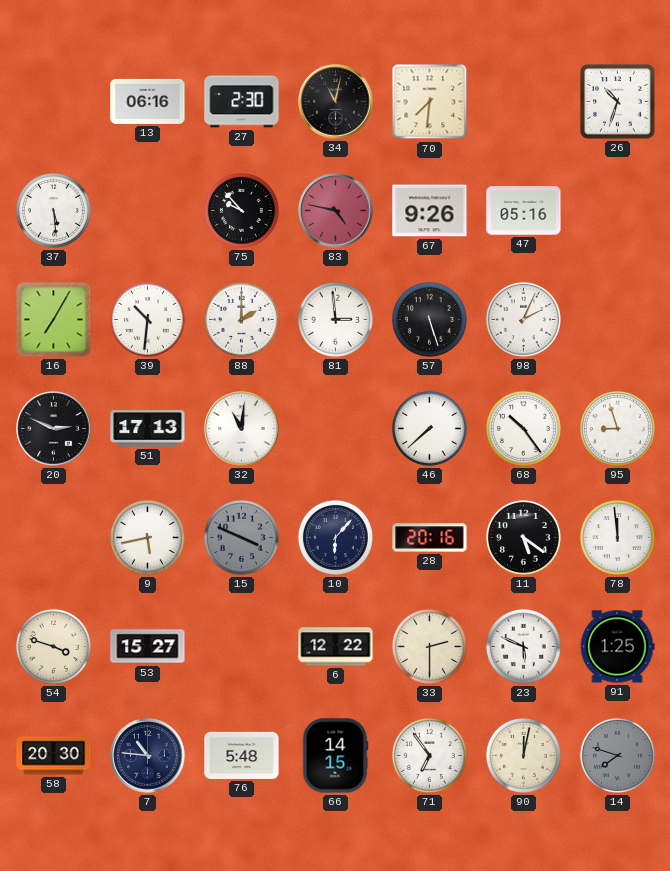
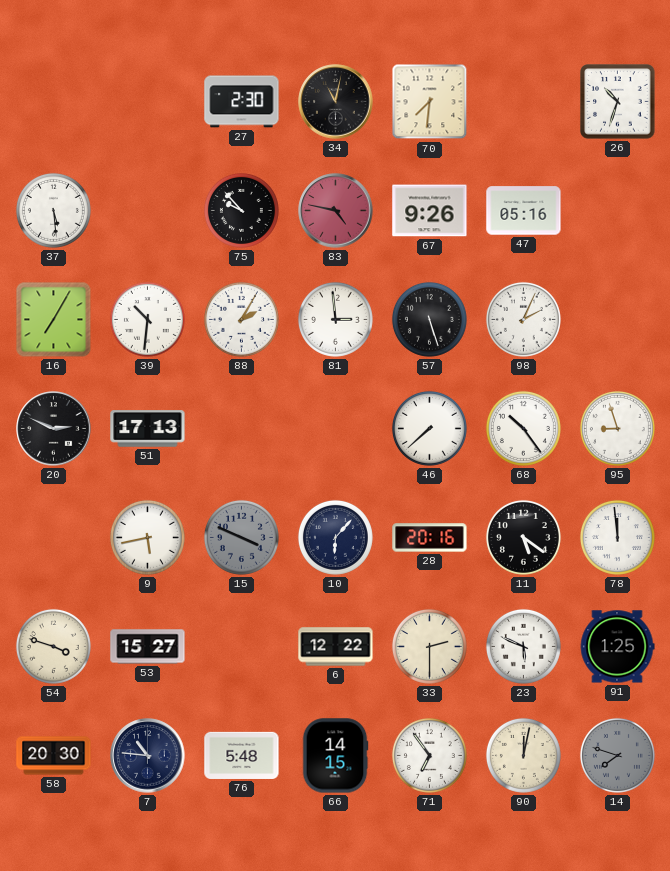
13: 06:16 -> none
88: 2:00 -> 2:05
32: 11:01 -> none
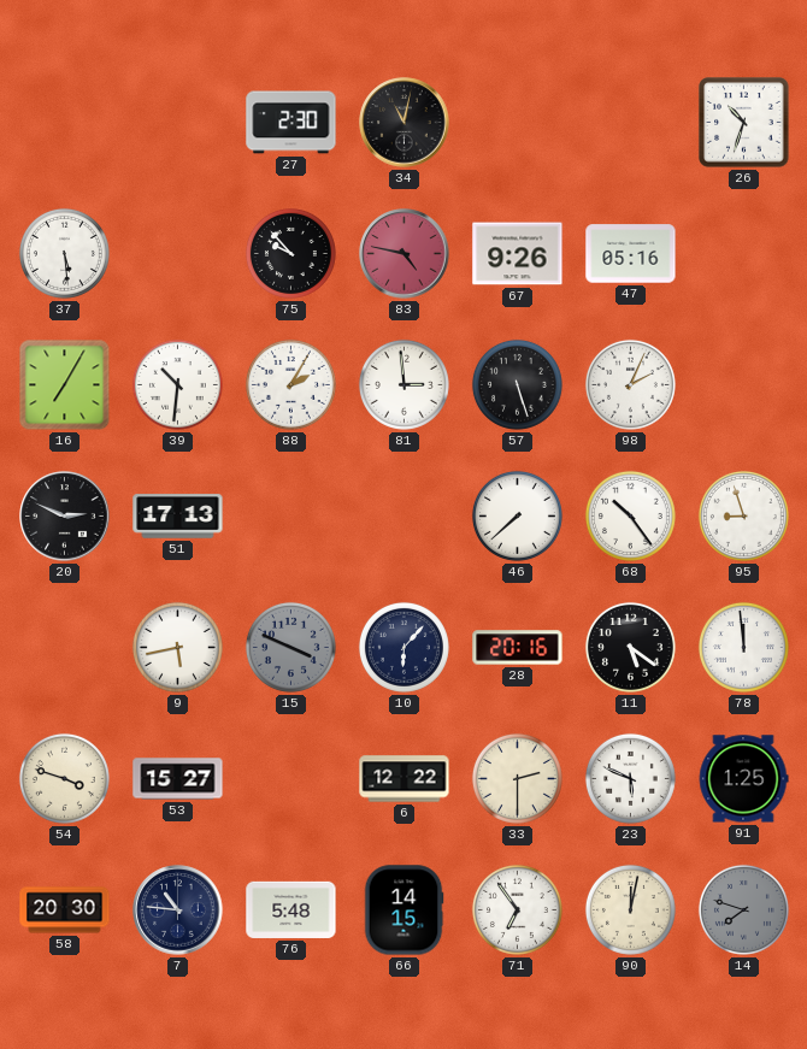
70: 7:31 -> none
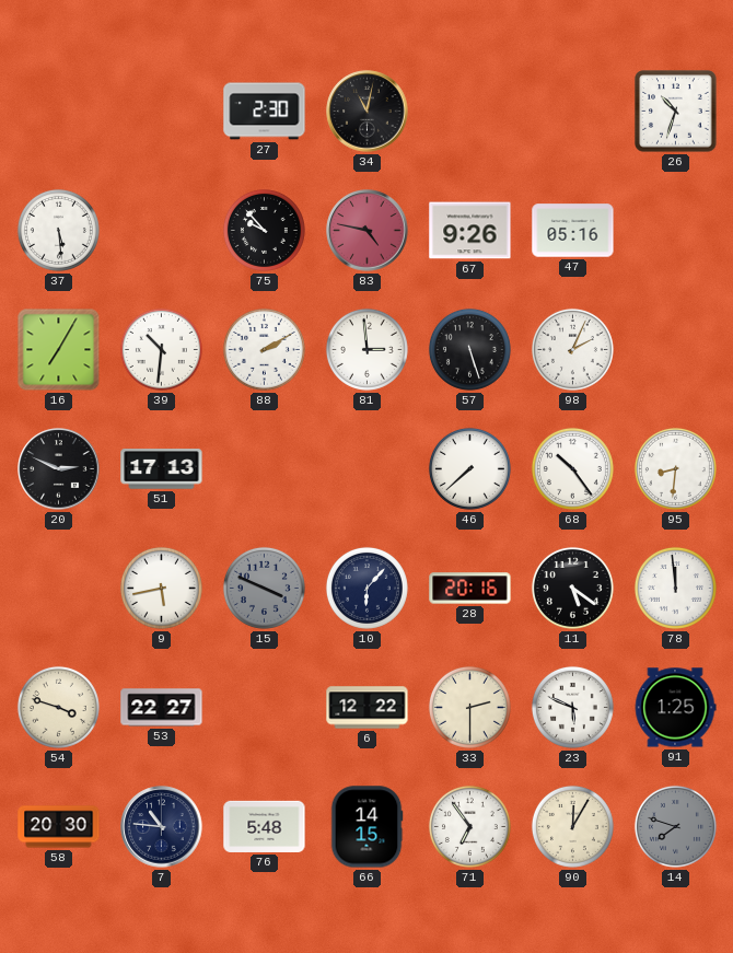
88: 2:05 -> 2:10
95: 8:57 -> 8:31
53: 15:27 -> 22:27
90: 12:02 -> 12:05
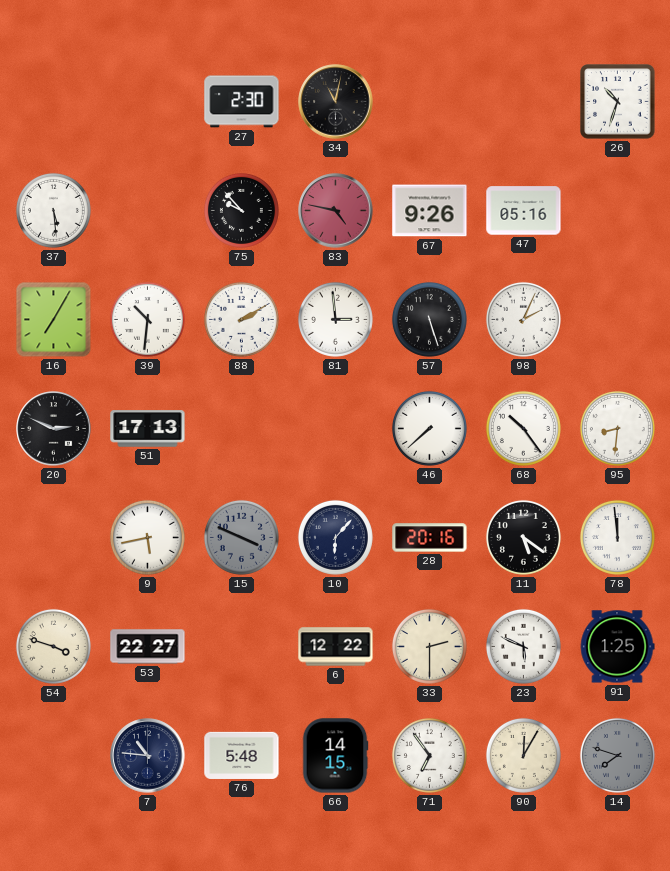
58: 20:30 -> none
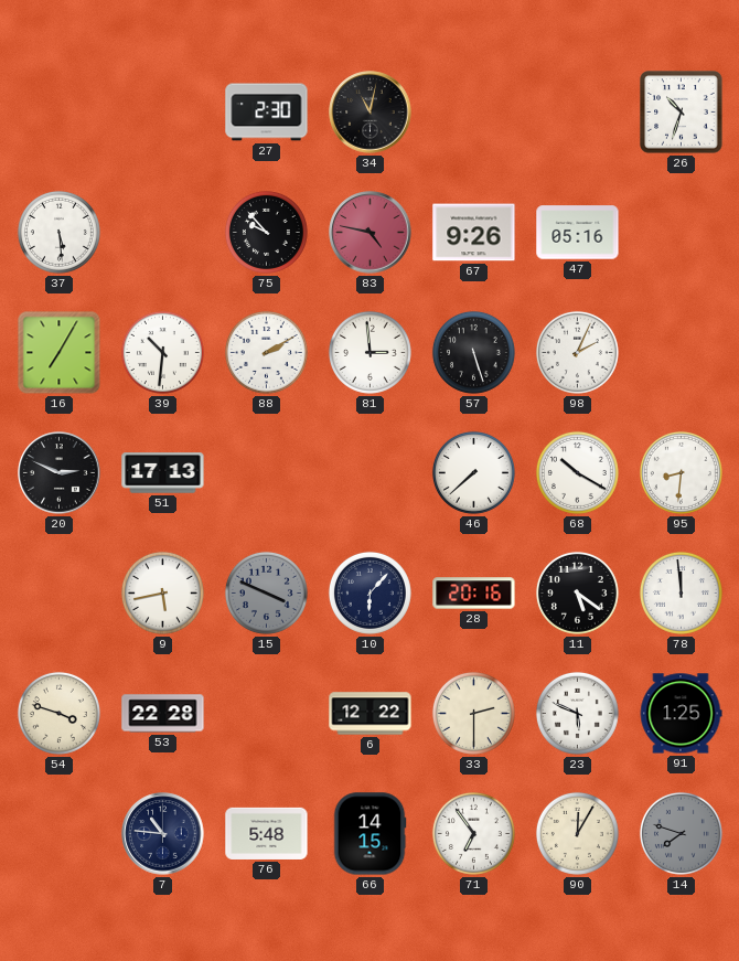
68: 10:24 -> 10:20
53: 22:27 -> 22:28
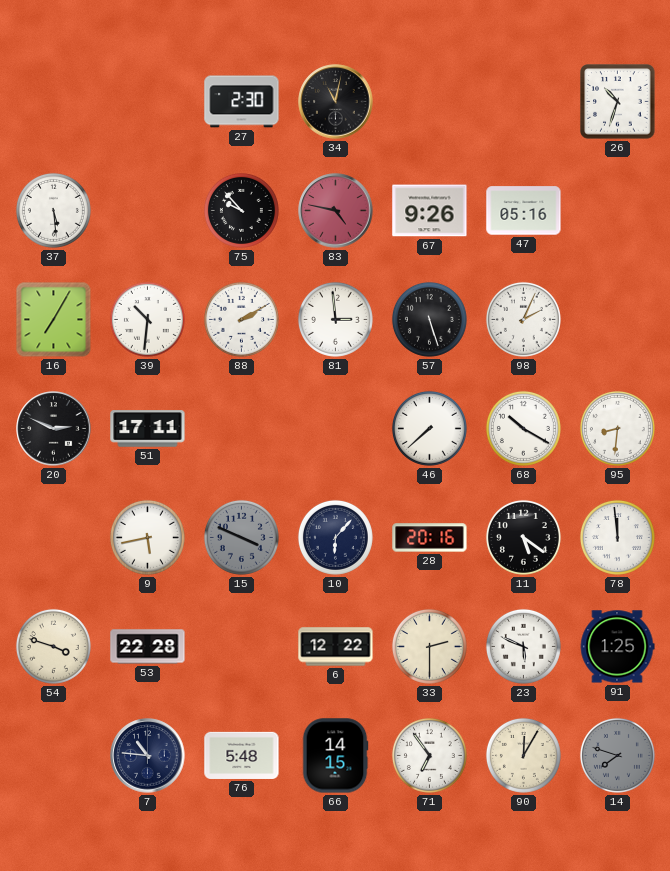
51: 17:13 -> 17:11
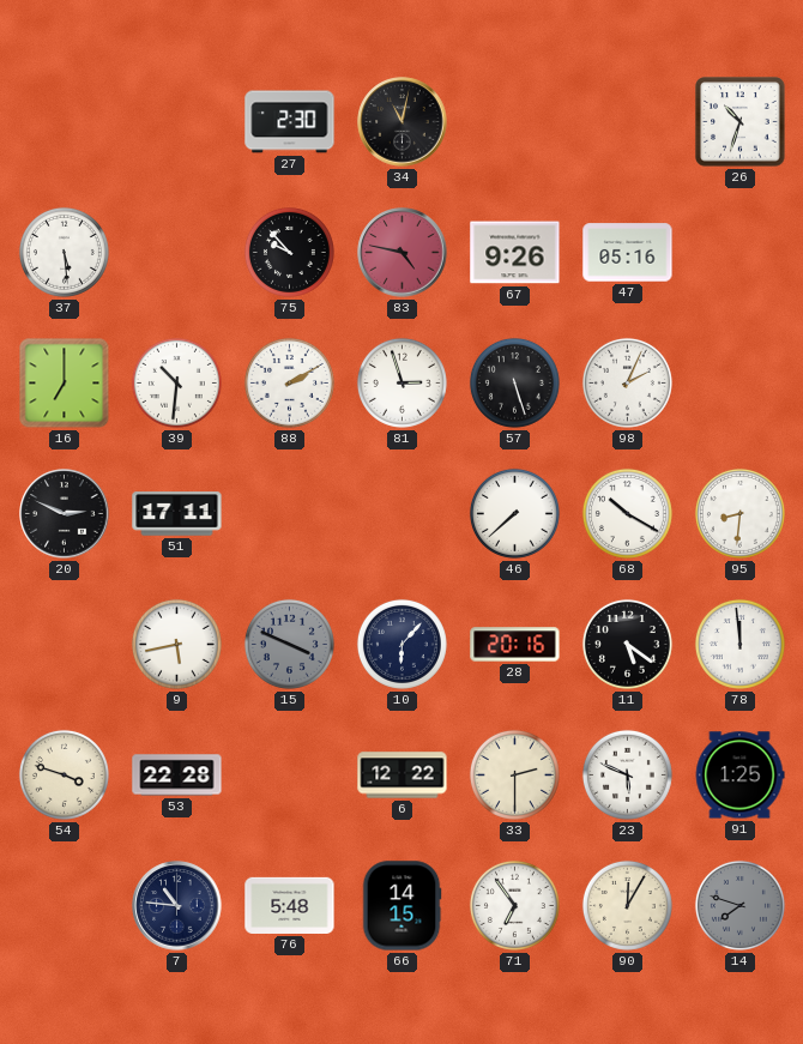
16: 7:05 -> 7:00
81: 2:59 -> 2:57
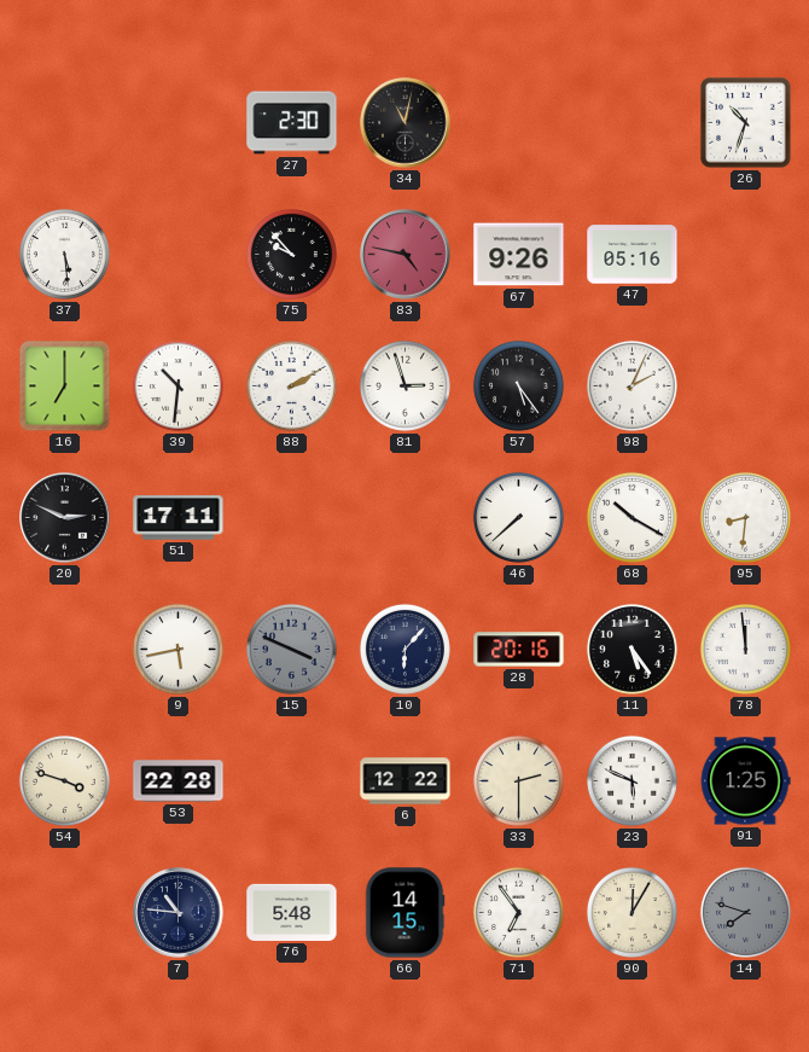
57: 5:27 -> 5:24
11: 5:21 -> 5:24
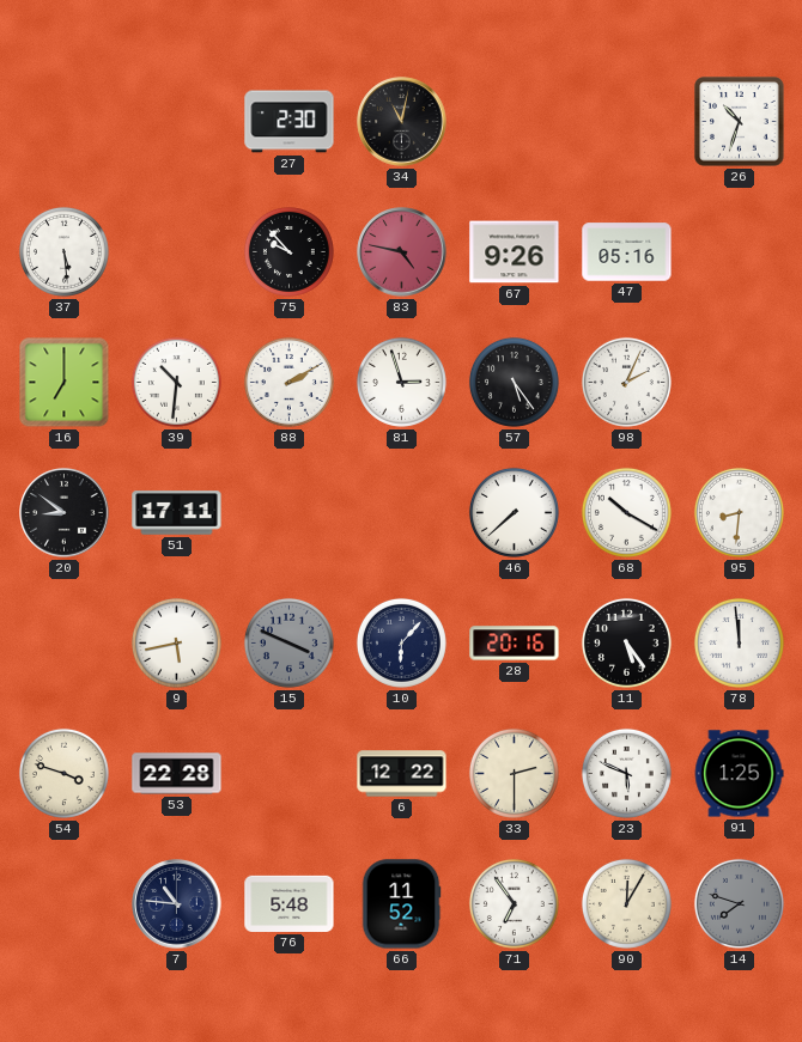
20: 2:49 -> 8:51
66: 14:15 -> 11:52
